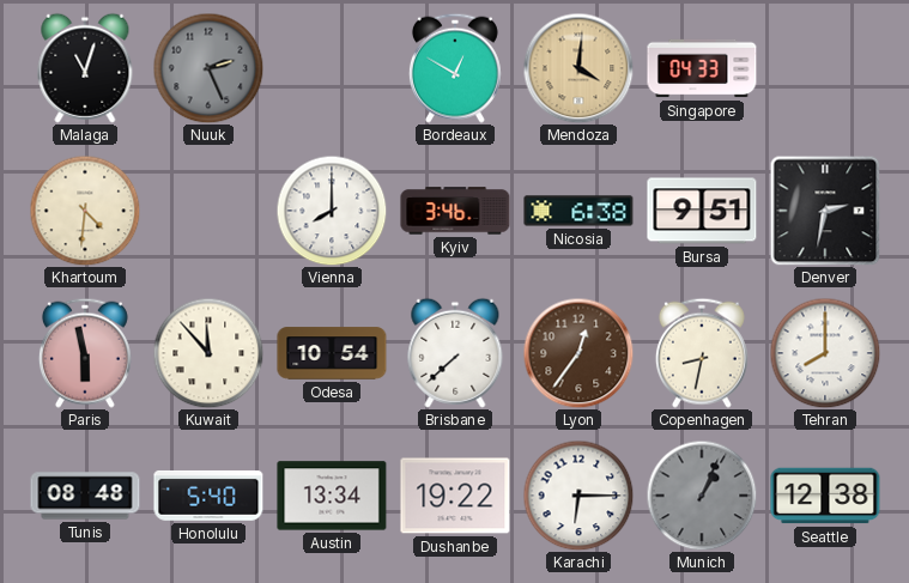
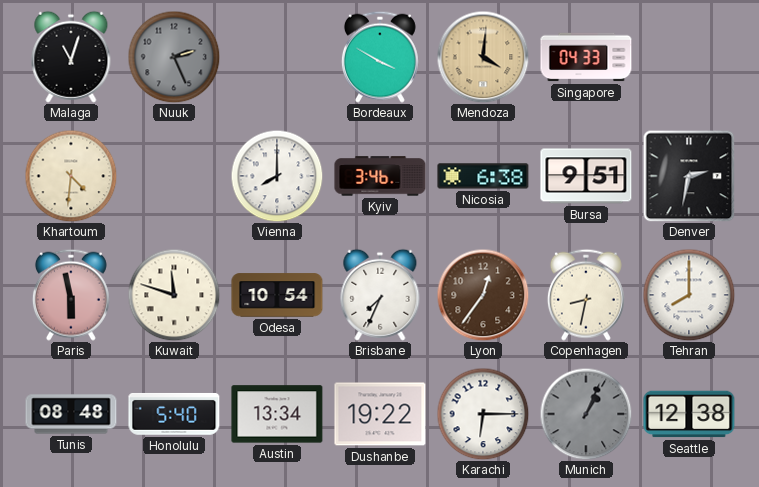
Bordeaux: 12:50 -> 3:50
Kuwait: 11:53 -> 11:48
Brisbane: 7:38 -> 7:34
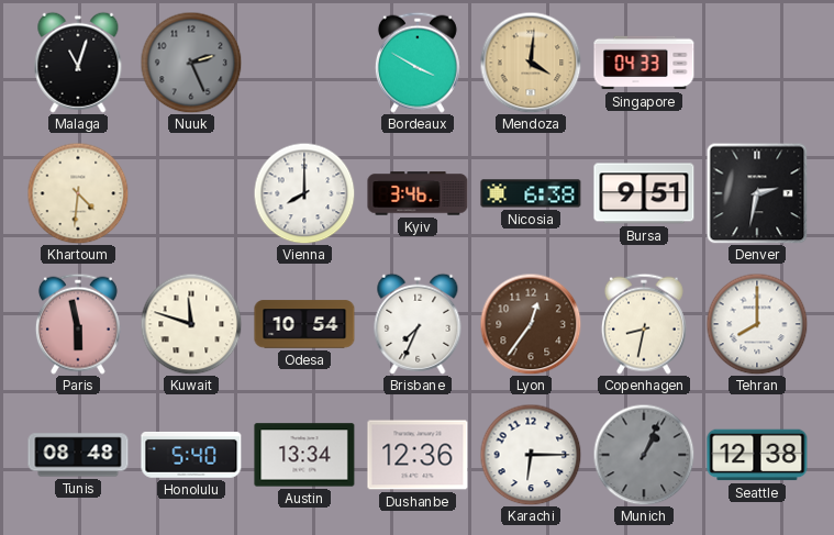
Dushanbe: 19:22 -> 12:36
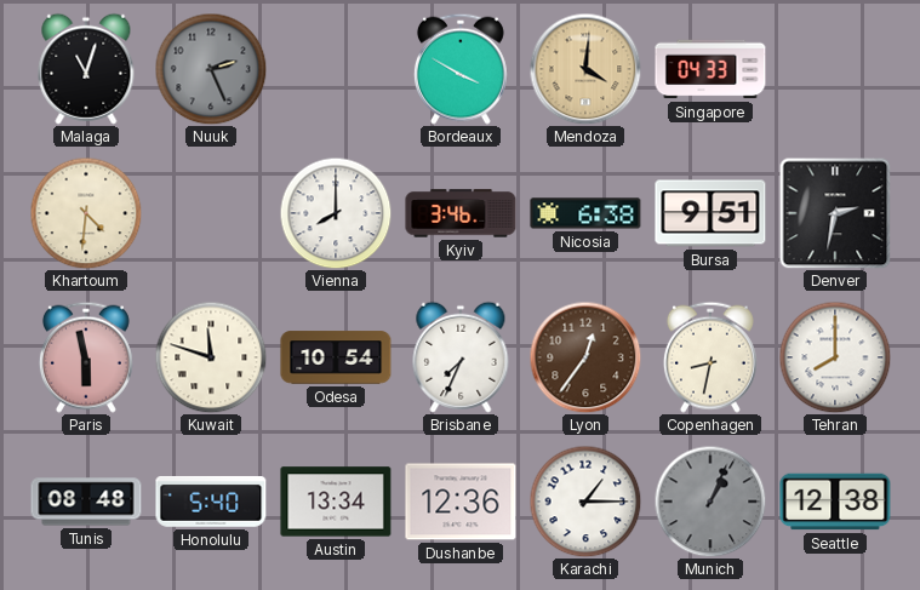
Karachi: 6:15 -> 1:15
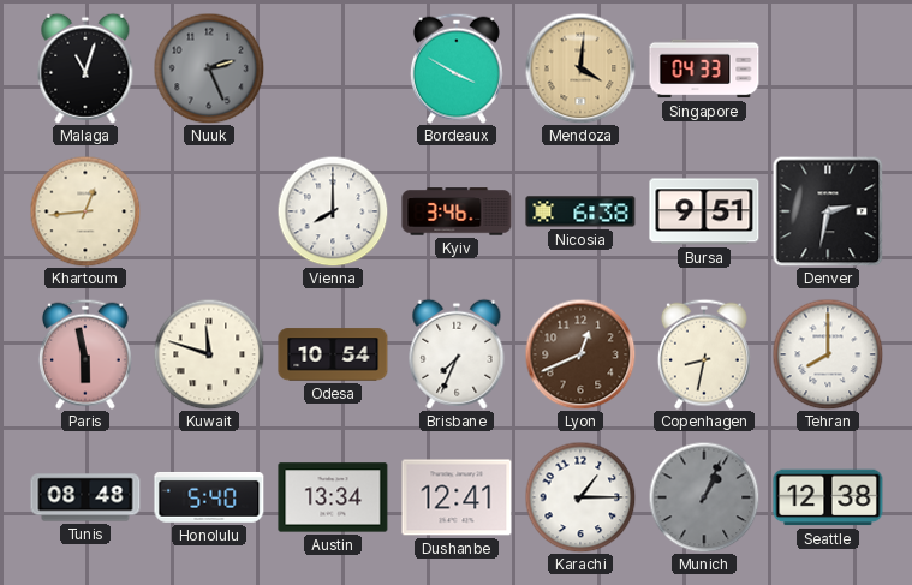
Khartoum: 4:31 -> 12:44
Lyon: 12:36 -> 12:41
Dushanbe: 12:36 -> 12:41
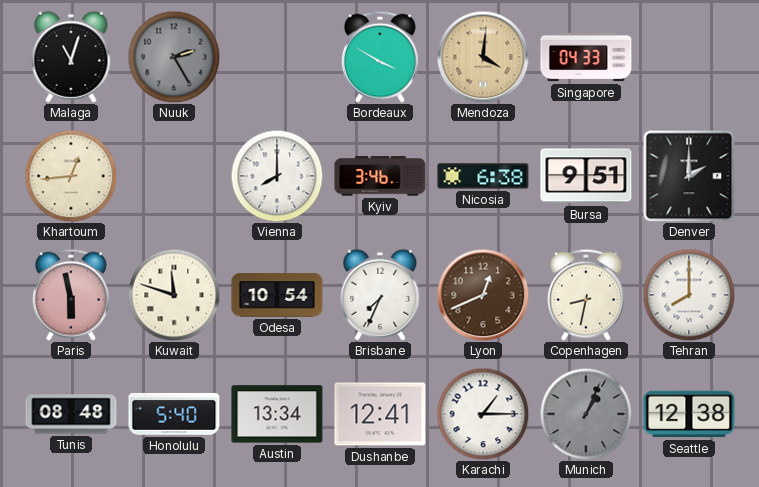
Nuuk: 2:26 -> 2:25
Denver: 2:32 -> 2:00
